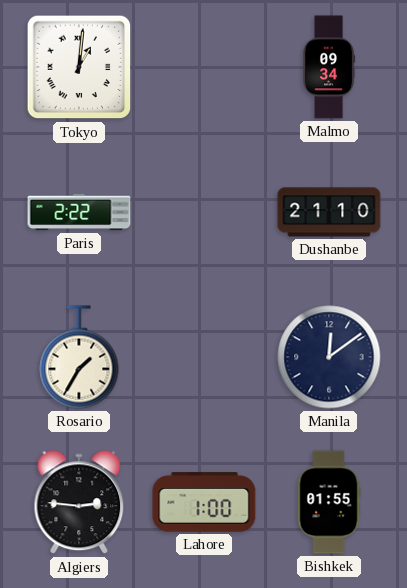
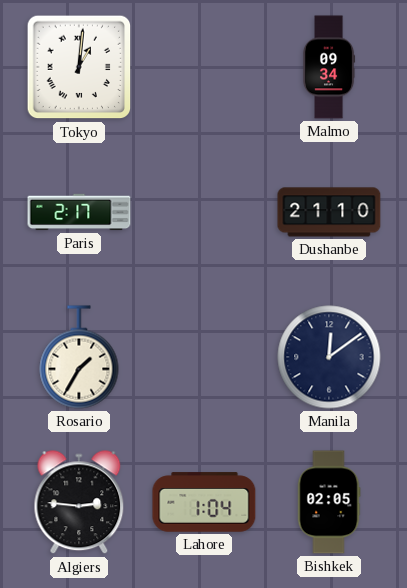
Paris: 2:22 -> 2:17
Lahore: 1:00 -> 1:04
Bishkek: 01:55 -> 02:05
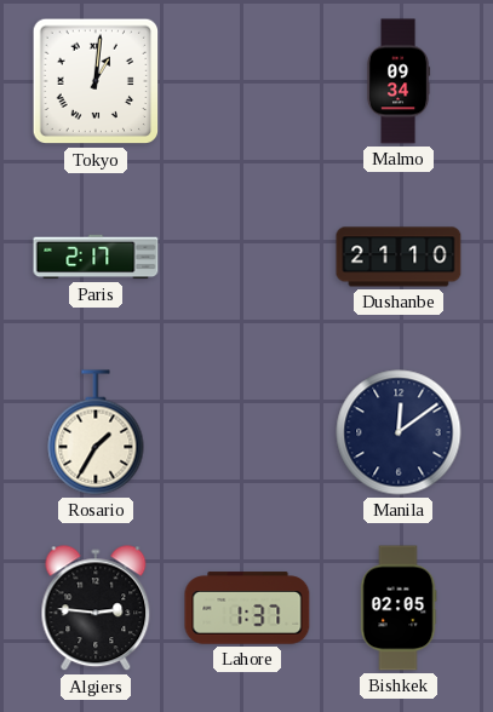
Lahore: 1:04 -> 1:37
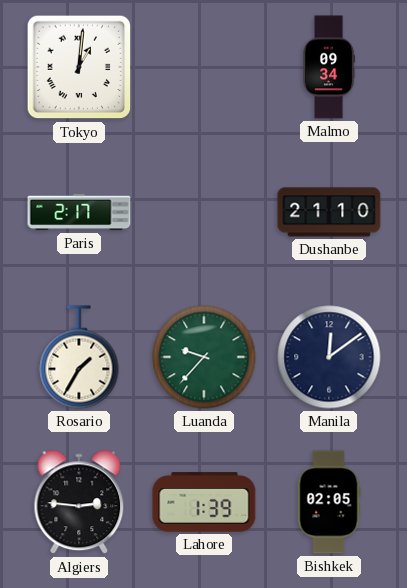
Luanda: none -> 9:37
Lahore: 1:37 -> 1:39
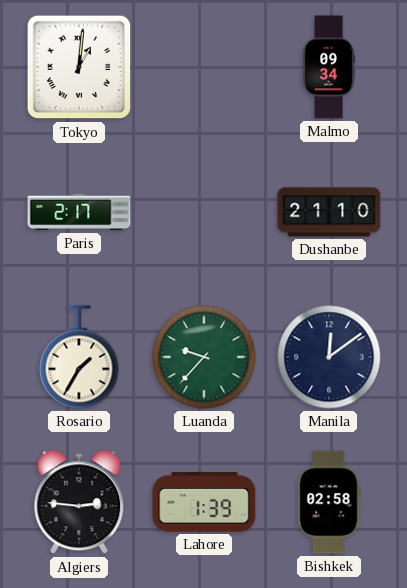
Bishkek: 02:05 -> 02:58
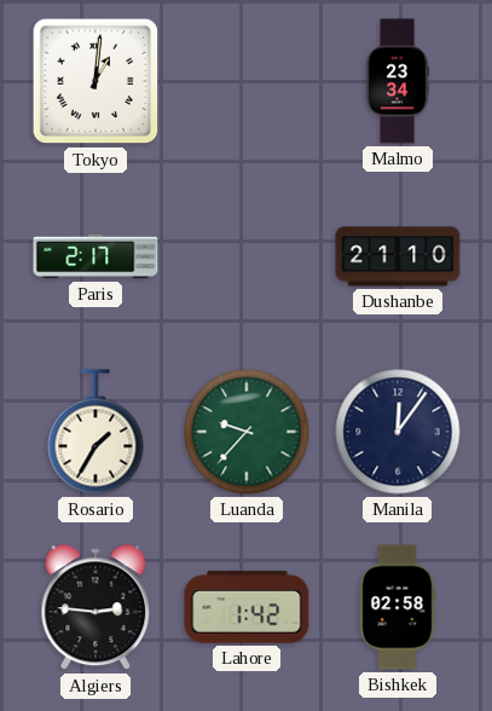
Malmo: 09:34 -> 23:34
Manila: 12:09 -> 12:06
Lahore: 1:39 -> 1:42
